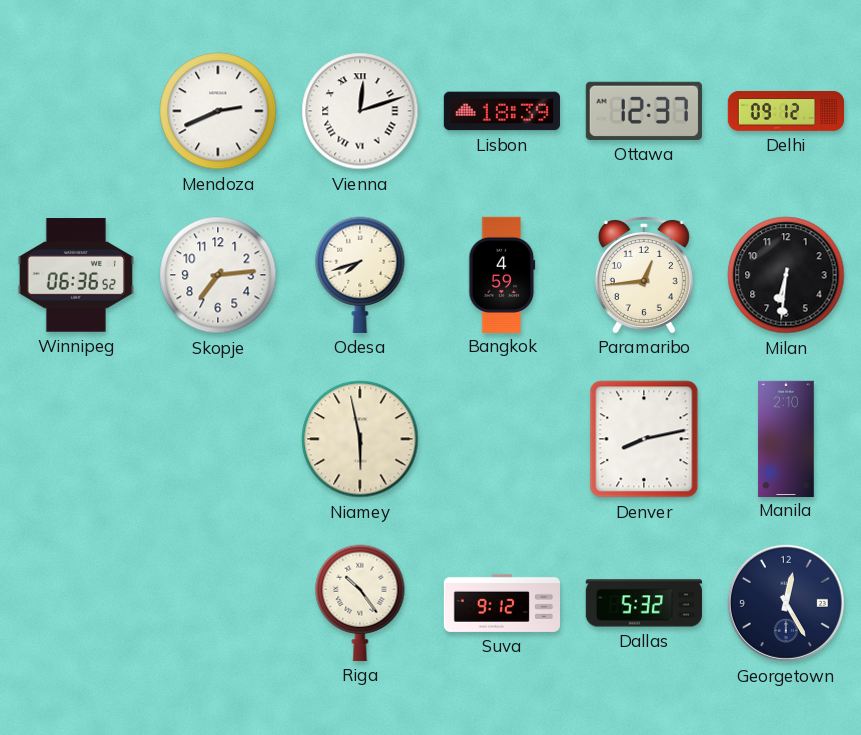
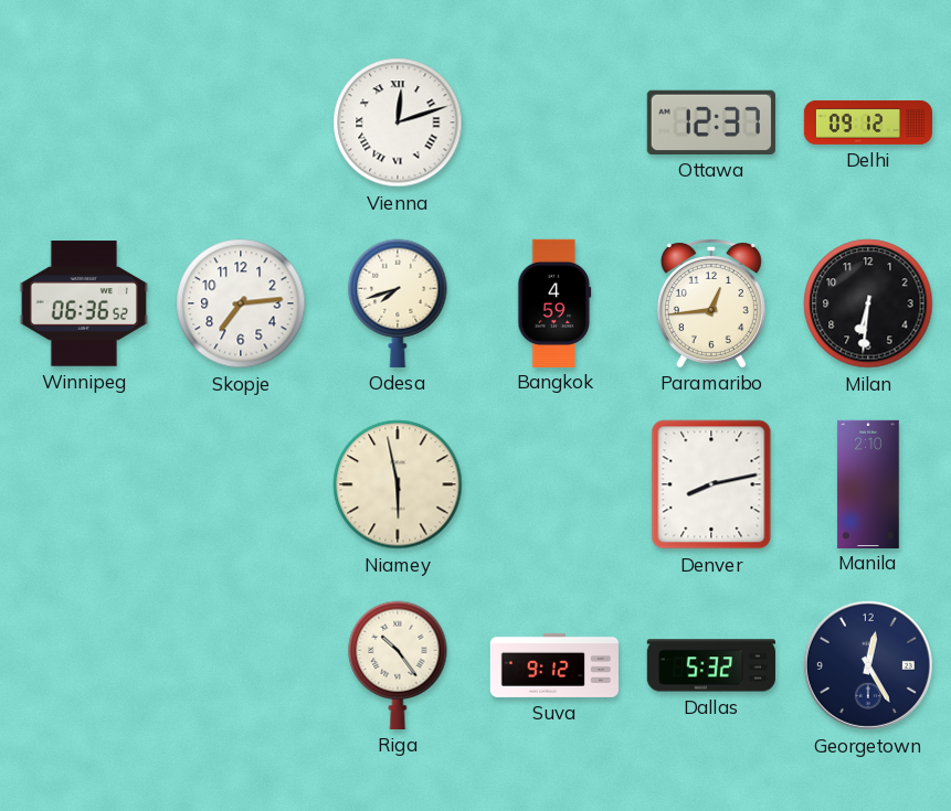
Mendoza: 2:41 -> none
Lisbon: 18:39 -> none
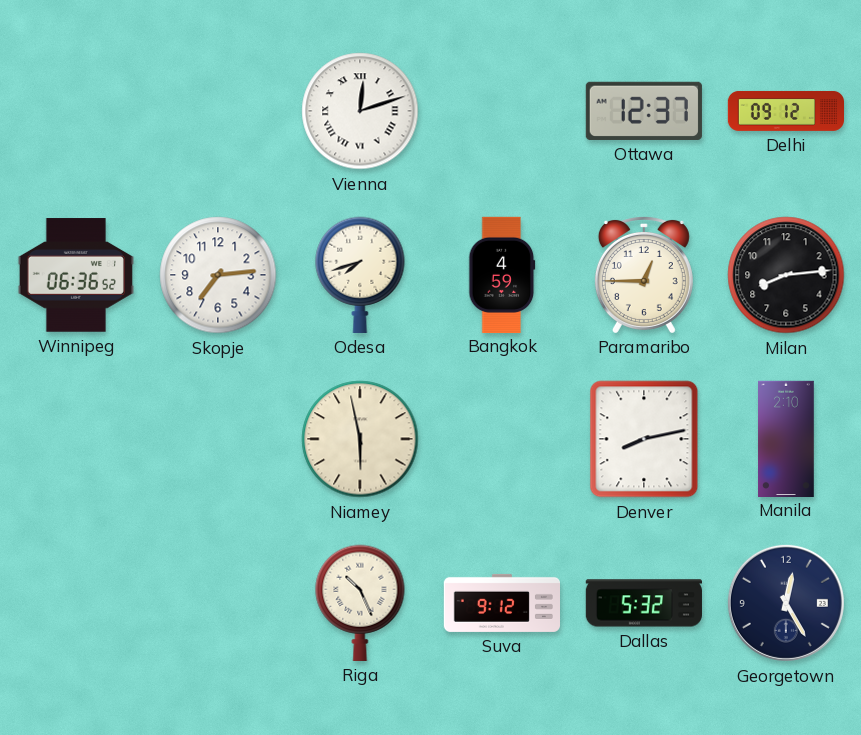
Paramaribo: 12:44 -> 12:45
Milan: 6:31 -> 8:14
Riga: 10:24 -> 10:26
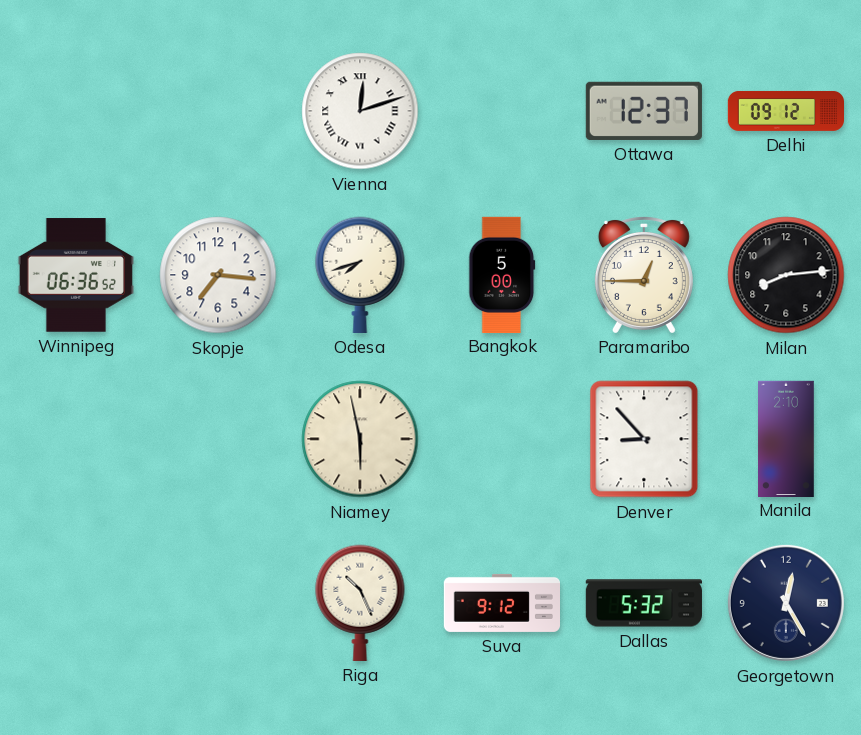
Skopje: 7:14 -> 7:16
Bangkok: 4:59 -> 5:00
Denver: 8:13 -> 8:53
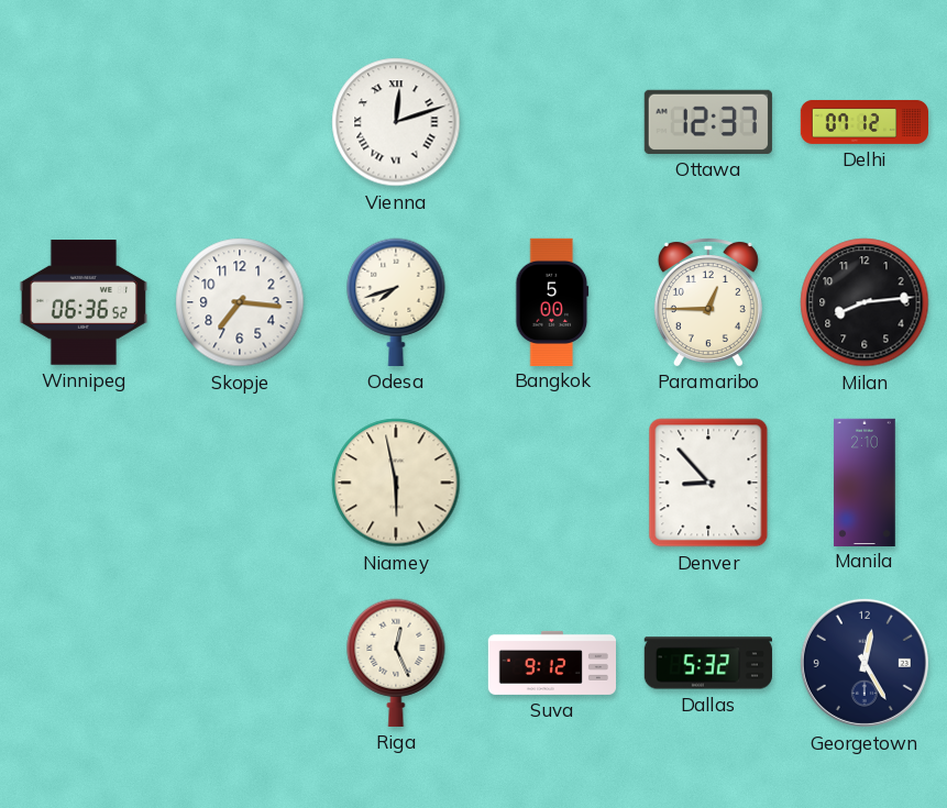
Delhi: 09:12 -> 07:12
Riga: 10:26 -> 12:26
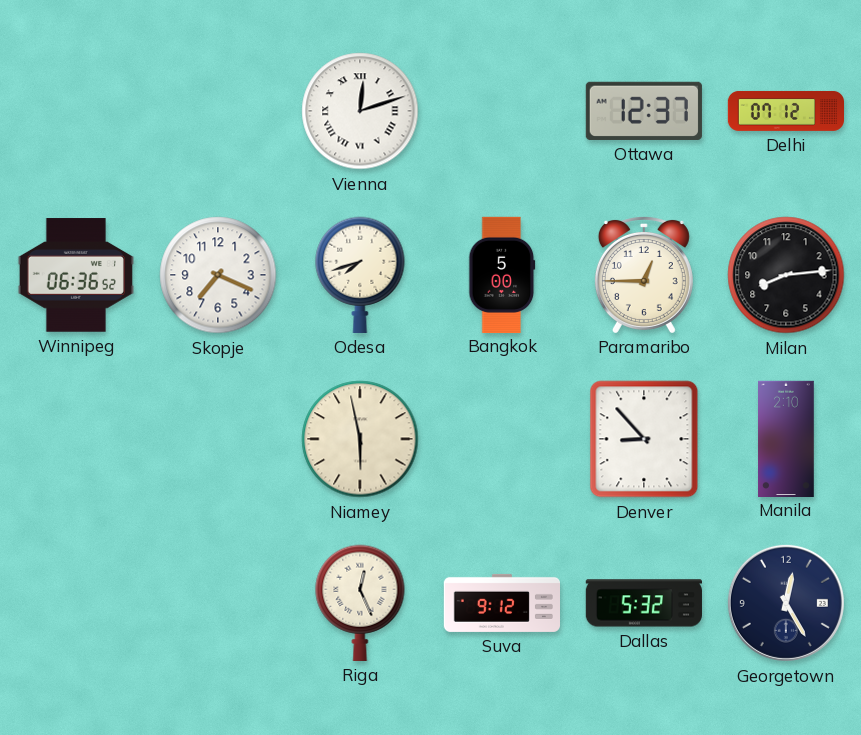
Skopje: 7:16 -> 7:19
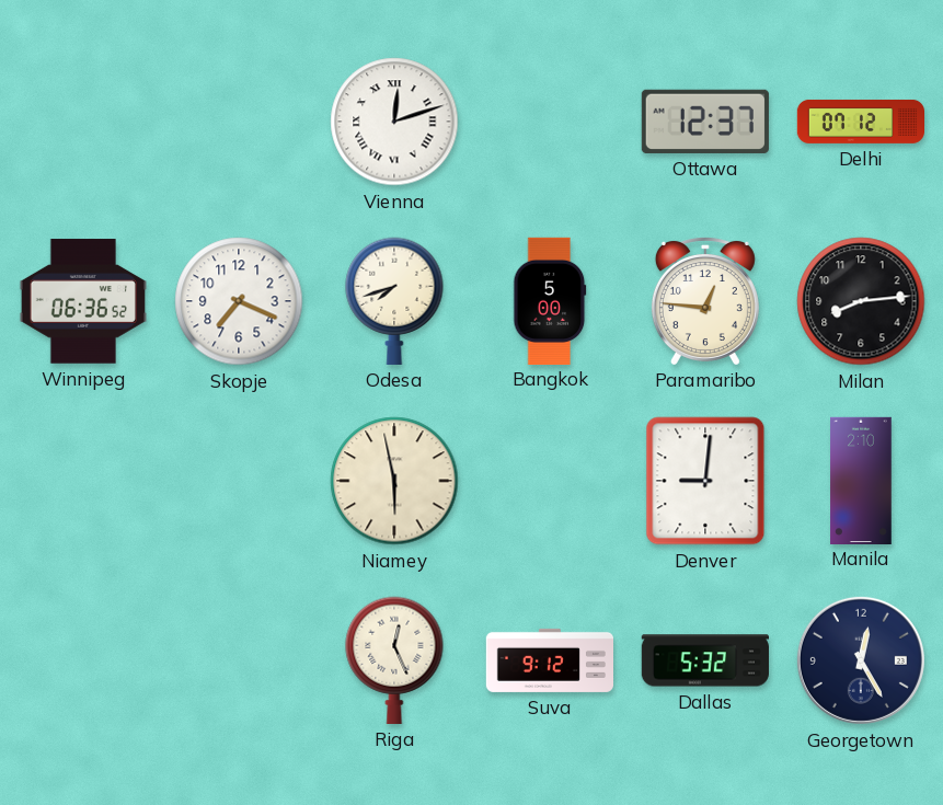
Paramaribo: 12:45 -> 12:46
Denver: 8:53 -> 9:01
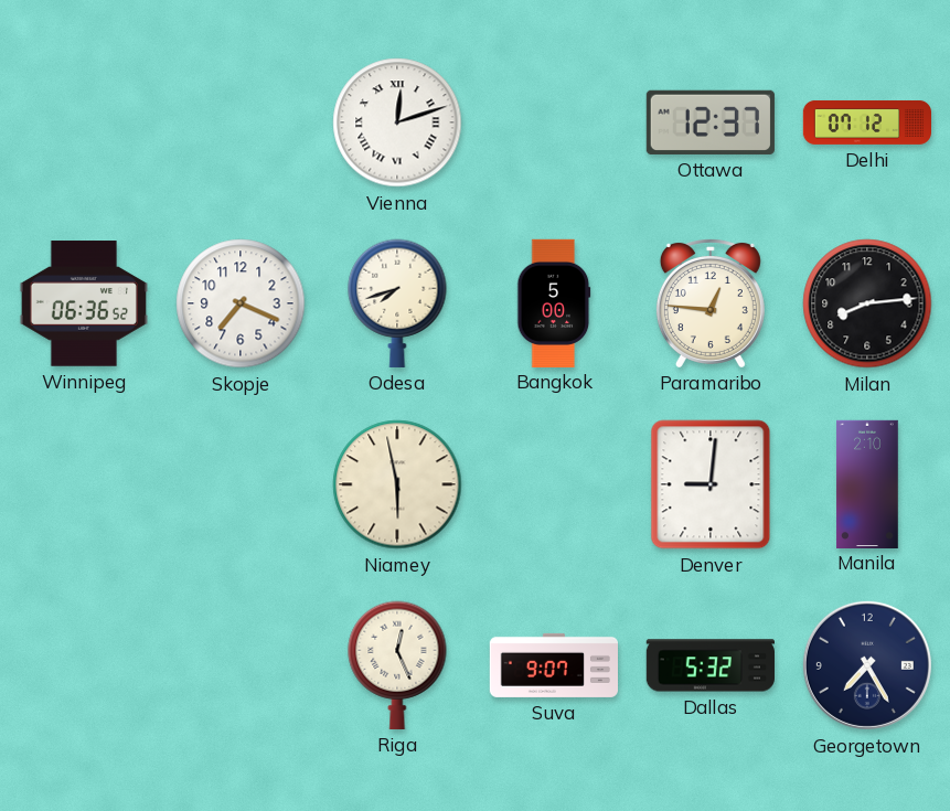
Suva: 9:12 -> 9:07
Georgetown: 12:25 -> 7:25
